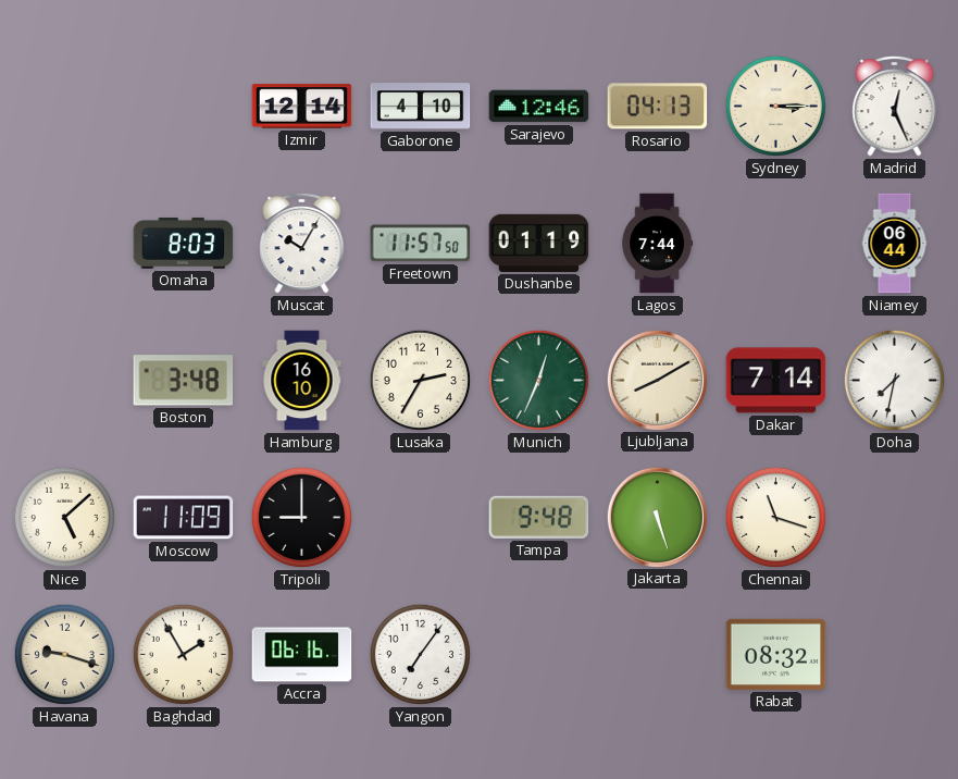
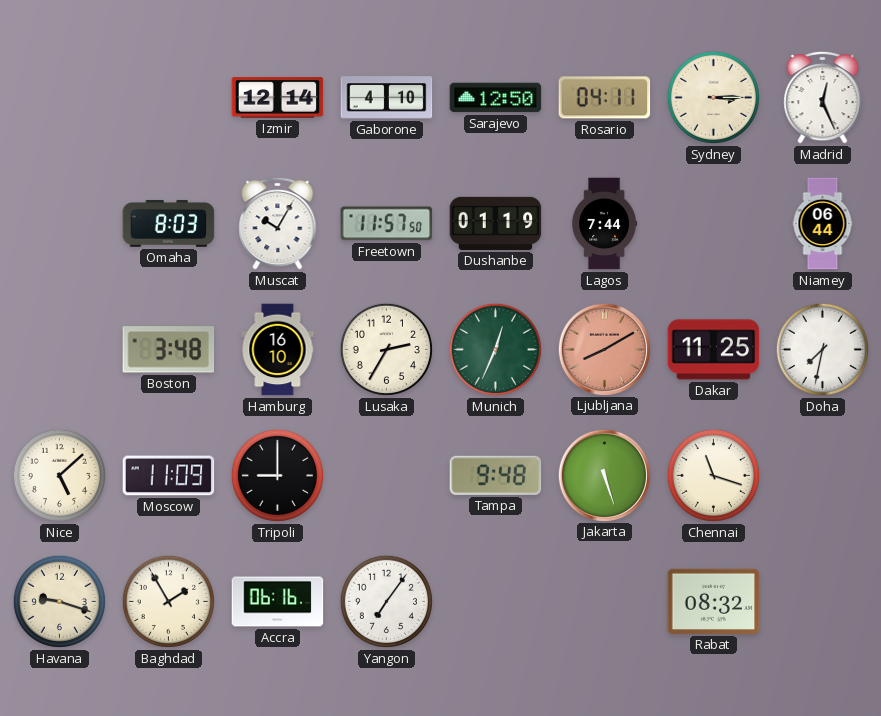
Sarajevo: 12:46 -> 12:50
Rosario: 04:13 -> 04:11
Ljubljana dial: cream -> salmon
Dakar: 7:14 -> 11:25
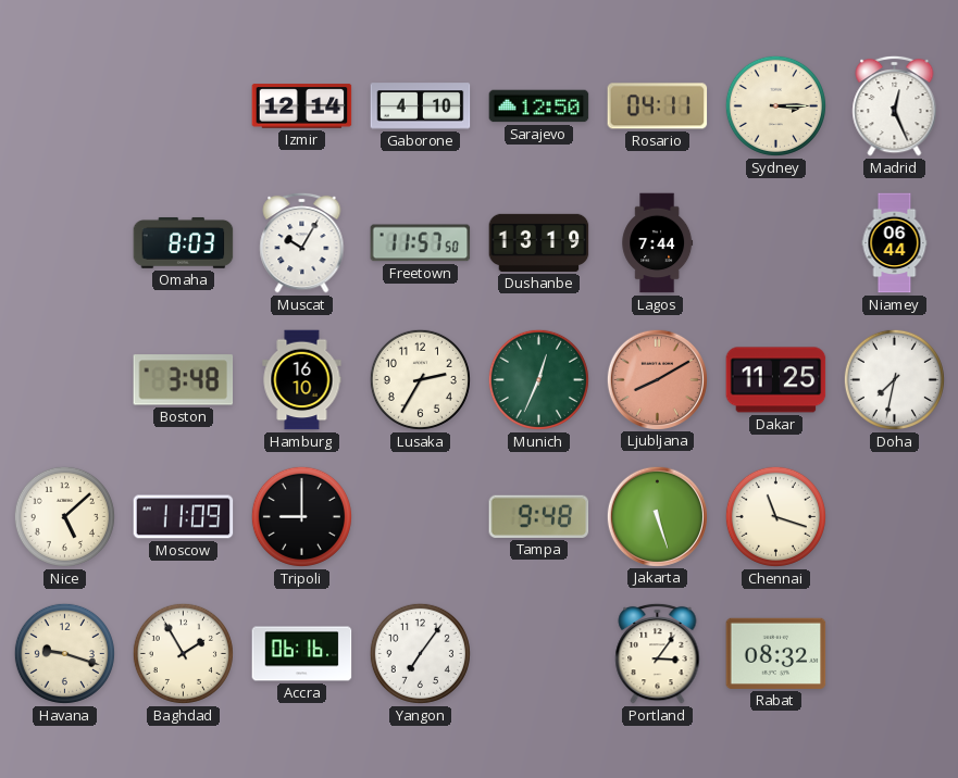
Dushanbe: 01:19 -> 13:19
Portland: none -> 3:06
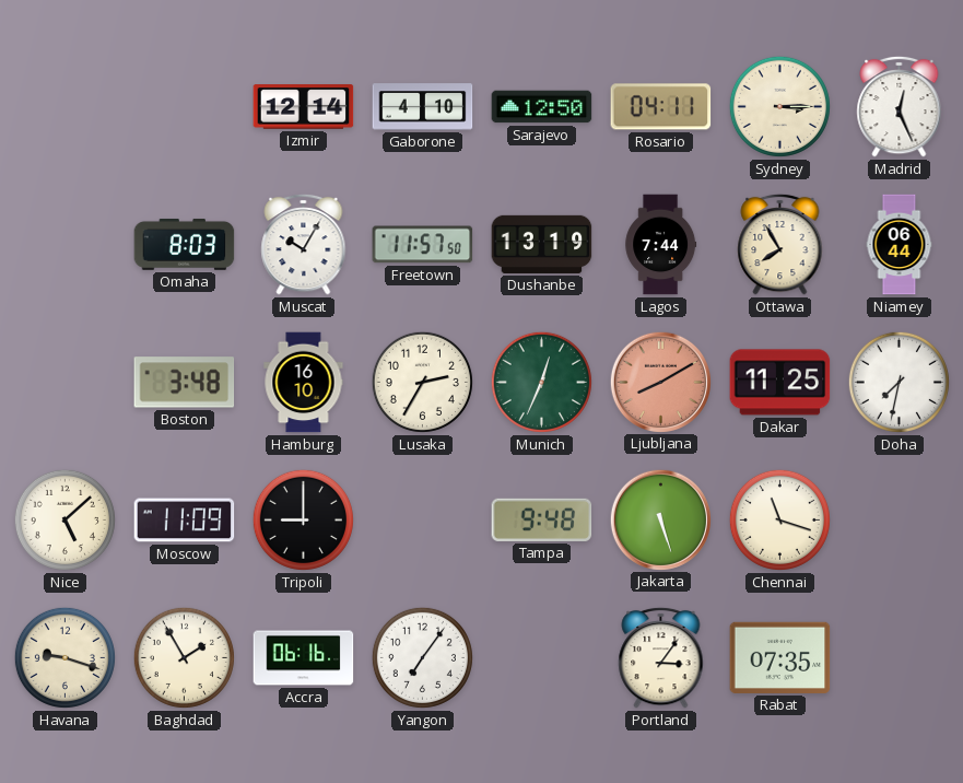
Ottawa: none -> 7:55
Rabat: 08:32 -> 07:35
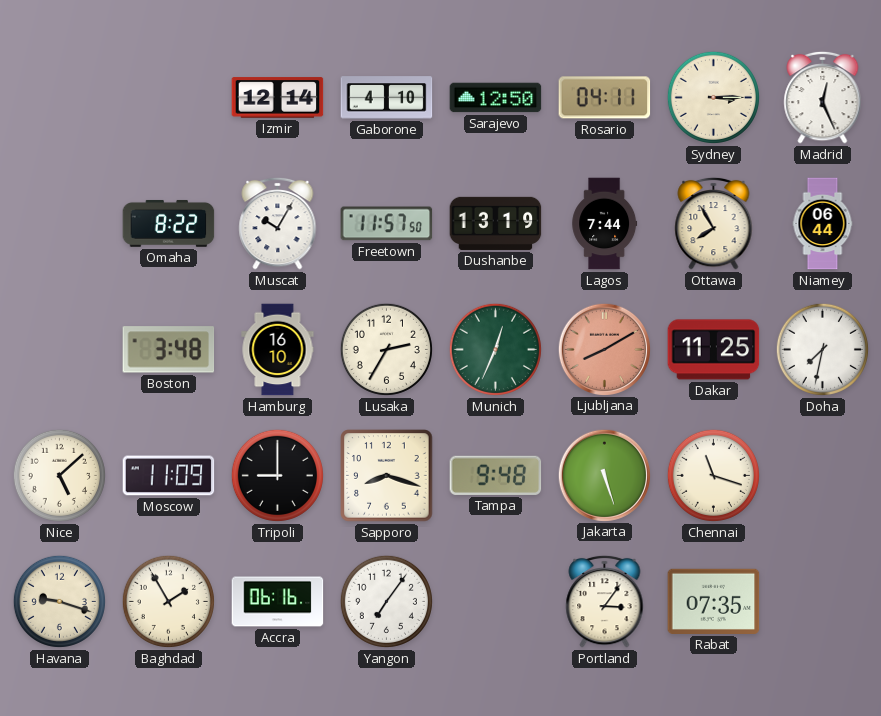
Omaha: 8:03 -> 8:22
Sapporo: none -> 8:18
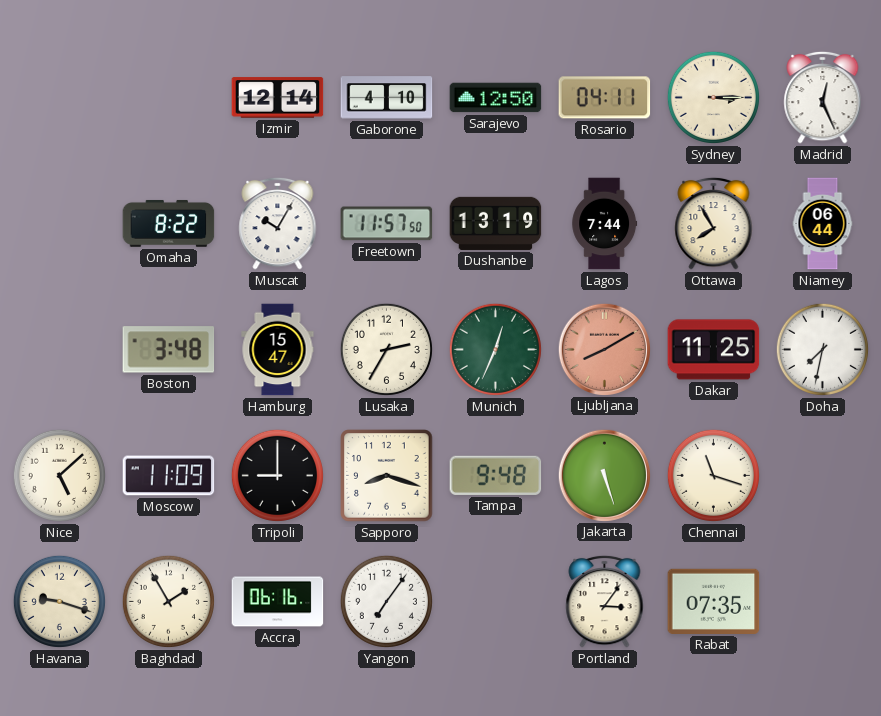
Hamburg: 16:10 -> 15:47
